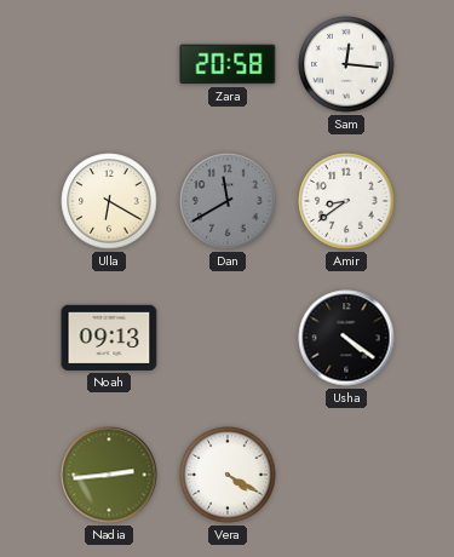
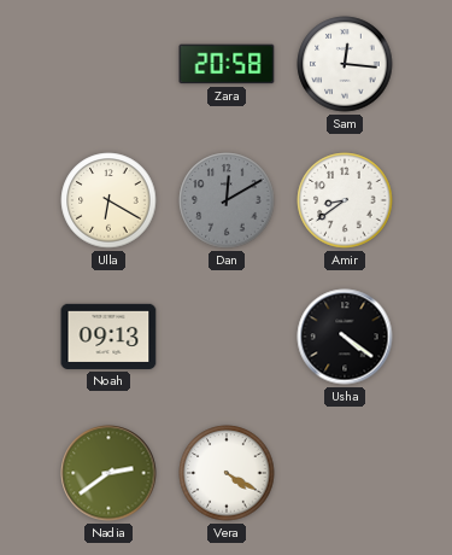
Dan: 11:40 -> 12:10
Nadia: 2:44 -> 2:39
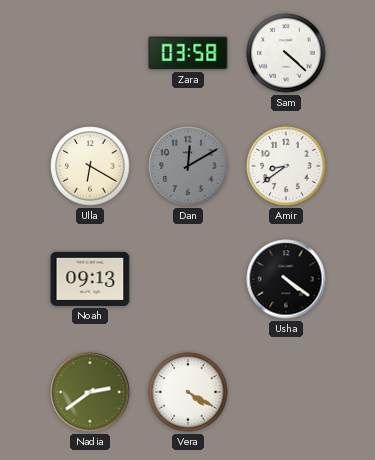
Zara: 20:58 -> 03:58
Sam: 12:16 -> 4:22
